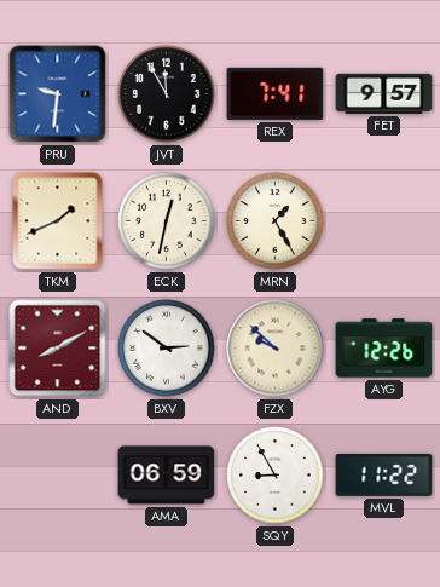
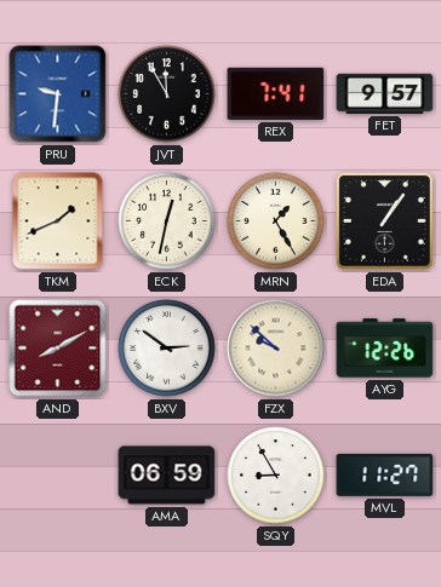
EDA: none -> 1:06
MVL: 11:22 -> 11:27
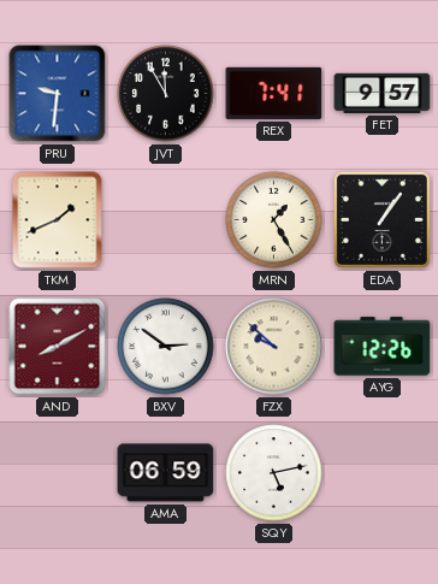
ECK: 12:32 -> none
SQY: 8:55 -> 5:13
MVL: 11:27 -> none
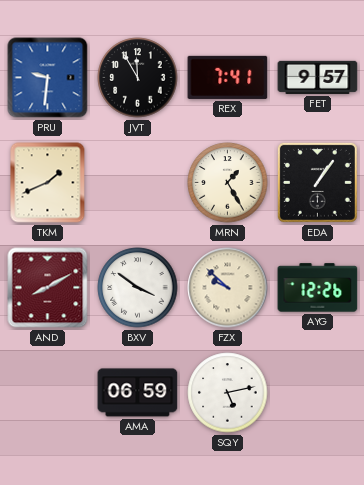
BXV: 2:51 -> 3:51
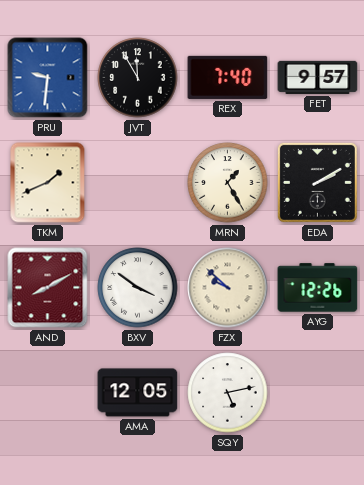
REX: 7:41 -> 7:40
EDA: 1:06 -> 2:10
AMA: 06:59 -> 12:05
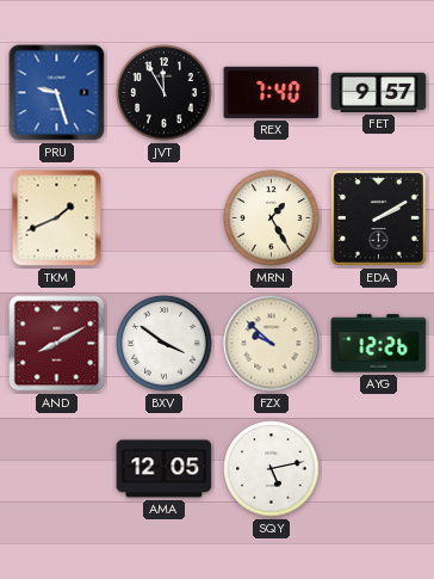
PRU: 9:31 -> 9:27
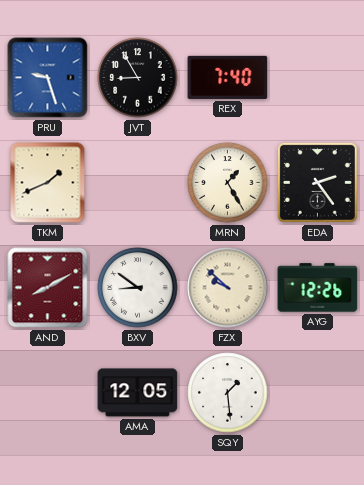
JVT: 11:55 -> 8:55
FET: 9:57 -> none
EDA: 2:10 -> 2:24
BXV: 3:51 -> 8:51
SQY: 5:13 -> 1:29
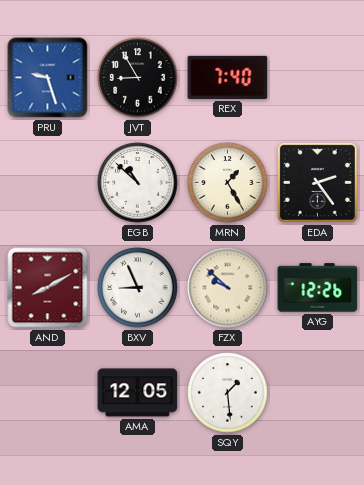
TKM: 1:41 -> none
EGB: none -> 10:52
BXV: 8:51 -> 8:56
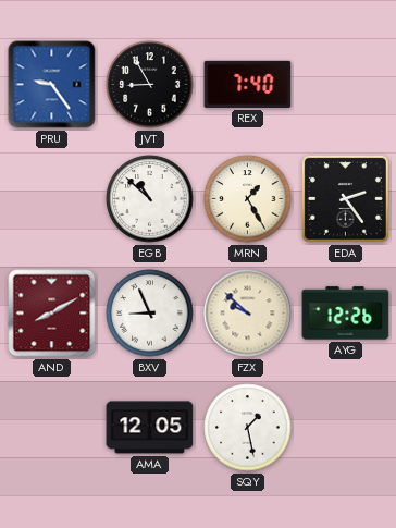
PRU: 9:27 -> 9:24
SQY: 1:29 -> 1:28
